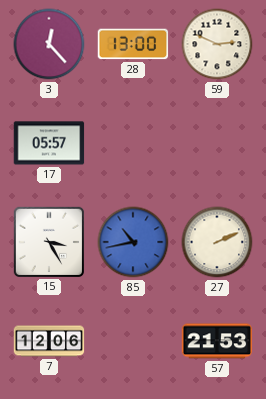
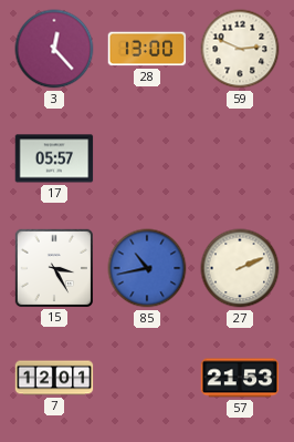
7: 12:06 -> 12:01
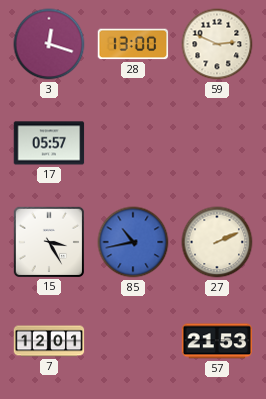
3: 12:23 -> 12:18
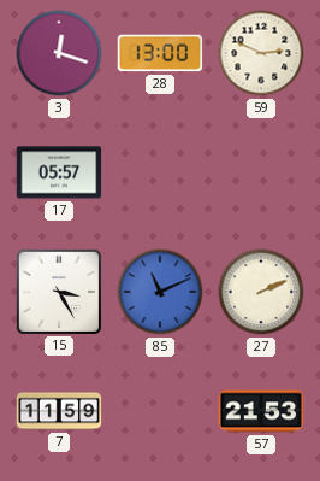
85: 10:43 -> 11:11
7: 12:01 -> 11:59
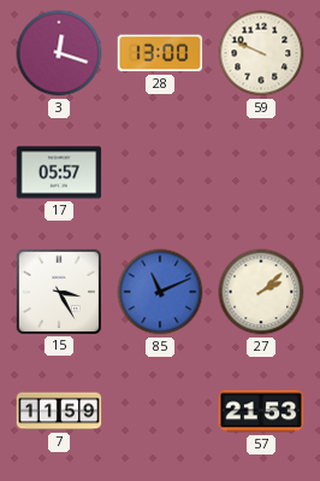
59: 2:49 -> 9:49
27: 2:11 -> 2:08
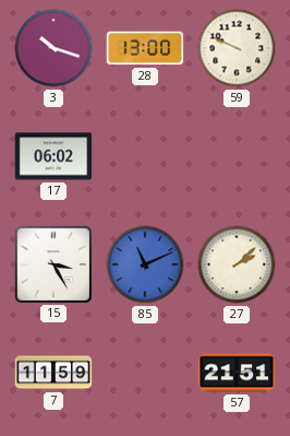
3: 12:18 -> 10:18
17: 05:57 -> 06:02
57: 21:53 -> 21:51
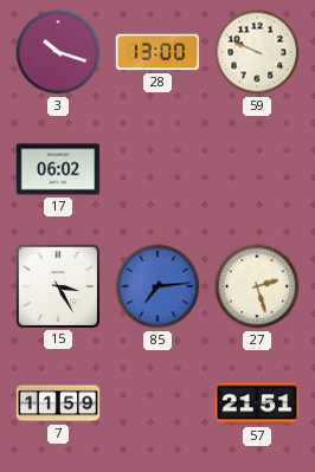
85: 11:11 -> 7:14
27: 2:08 -> 2:27
